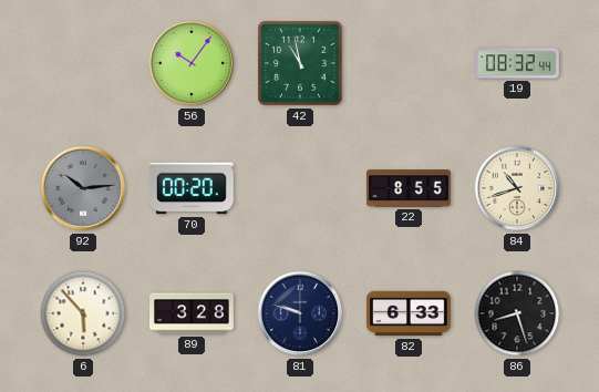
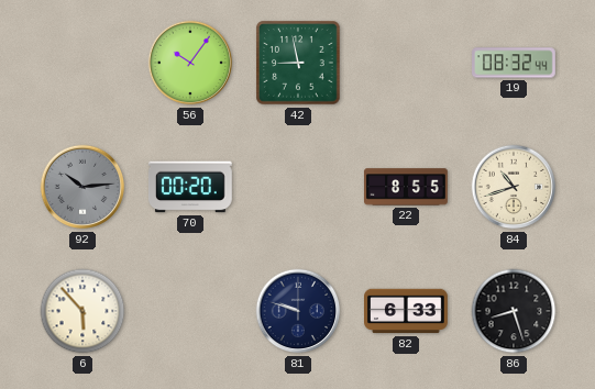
42: 10:58 -> 8:58
89: 3:28 -> none
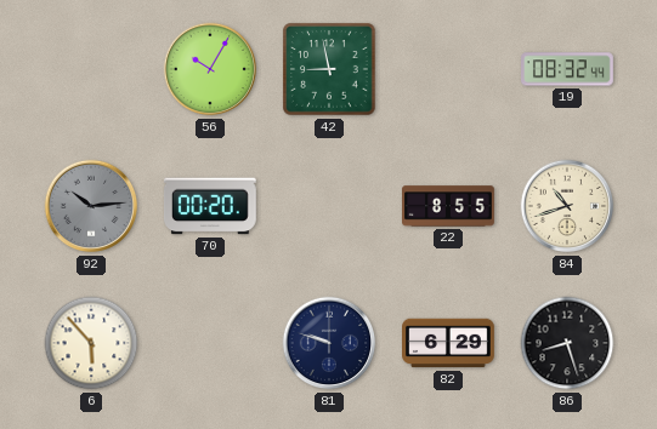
56: 10:06 -> 10:05
82: 6:33 -> 6:29
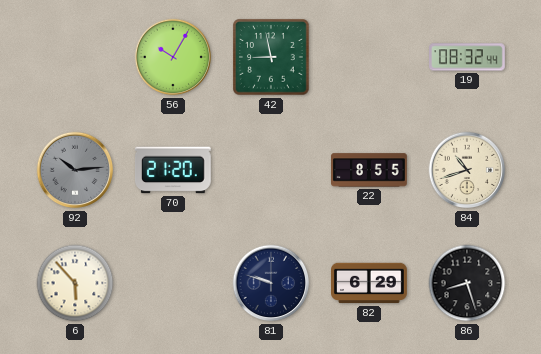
70: 00:20 -> 21:20
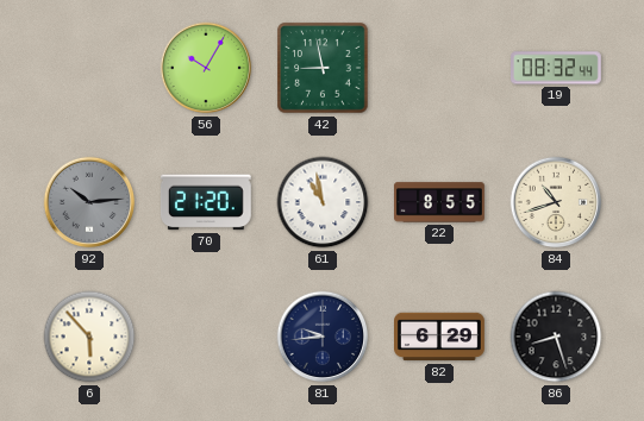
61: none -> 10:58
81: 9:48 -> 9:44
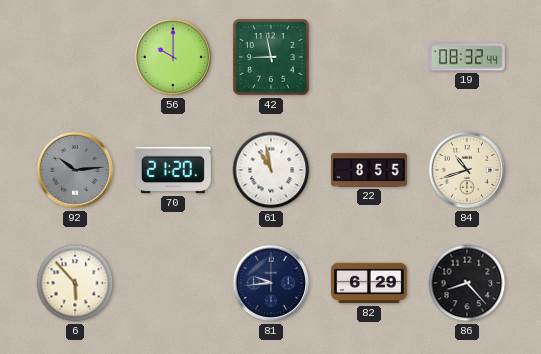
56: 10:05 -> 10:00
86: 8:27 -> 8:23
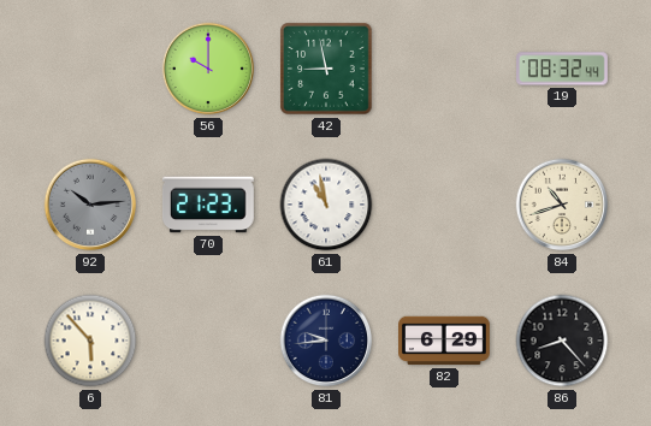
70: 21:20 -> 21:23
22: 8:55 -> none
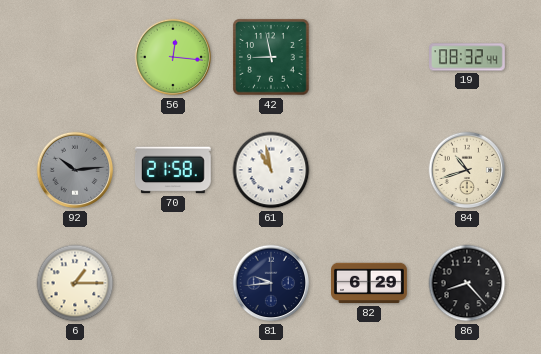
56: 10:00 -> 12:16
70: 21:23 -> 21:58
6: 5:53 -> 1:15
